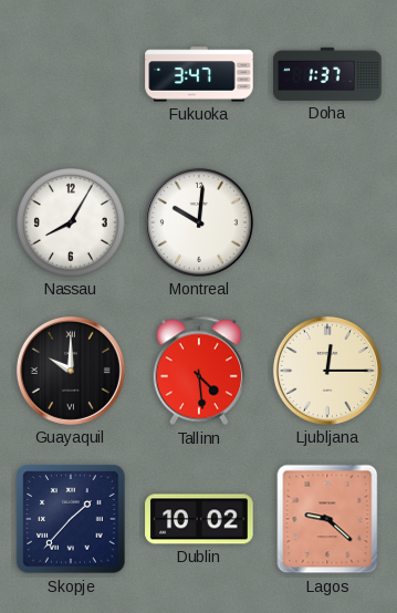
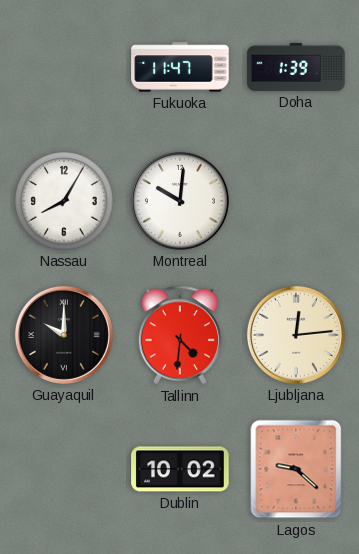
Fukuoka: 3:47 -> 11:47
Doha: 1:37 -> 1:39
Tallinn: 4:29 -> 4:31
Ljubljana: 12:15 -> 12:14
Skopje: 1:37 -> none
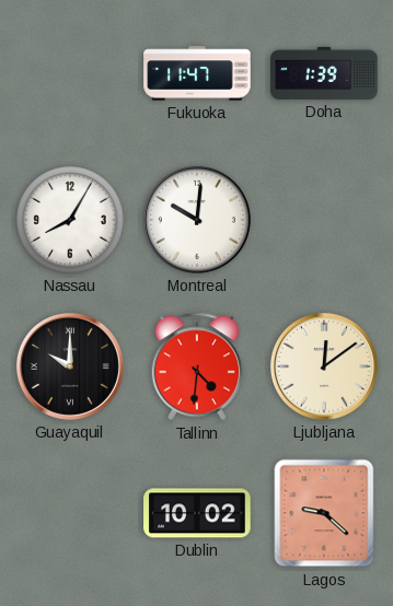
Ljubljana: 12:14 -> 12:09
